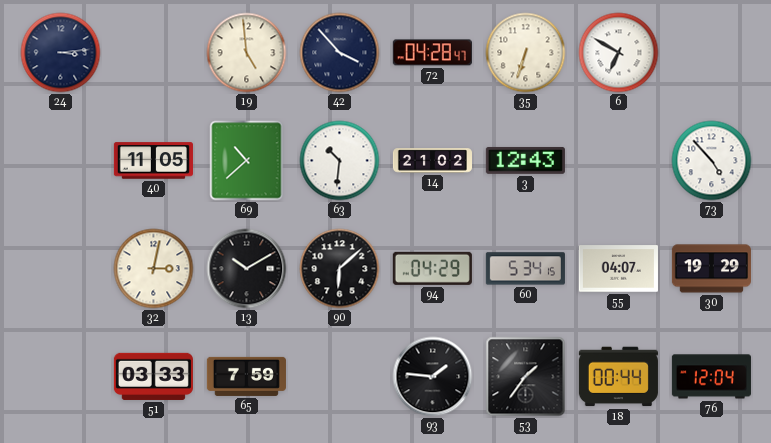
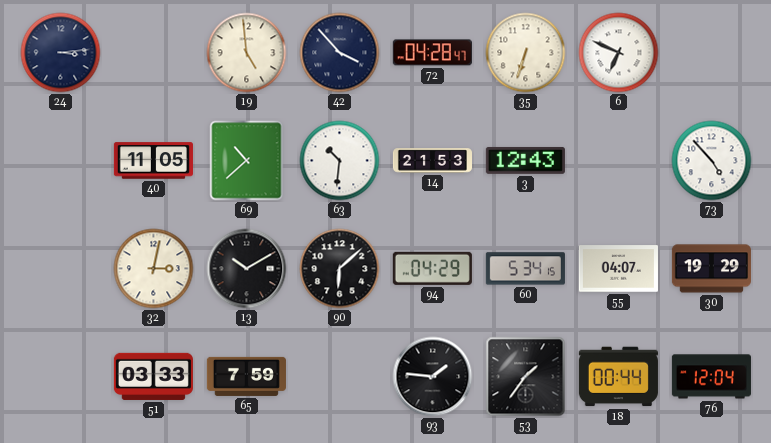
6: 6:50 -> 6:49
14: 21:02 -> 21:53
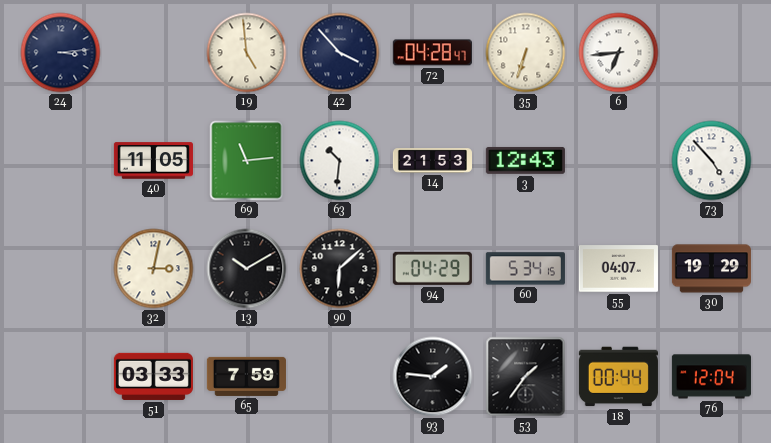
6: 6:49 -> 6:44
69: 10:38 -> 11:14
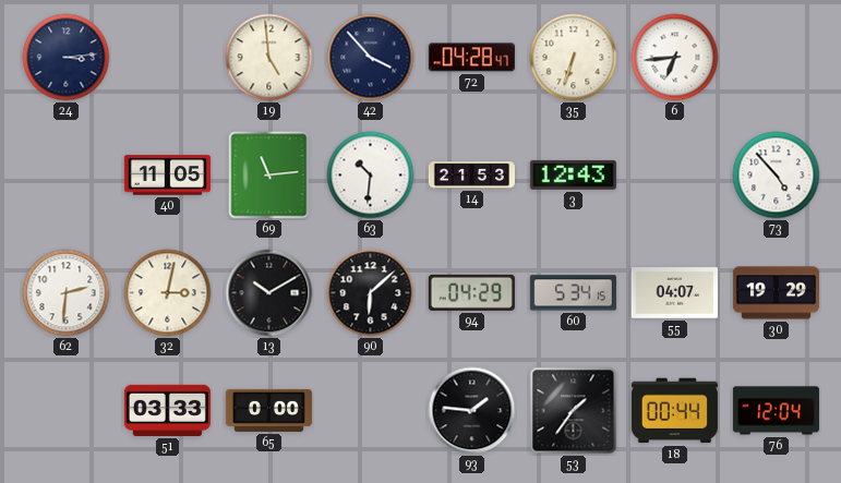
62: none -> 2:31
65: 7:59 -> 0:00
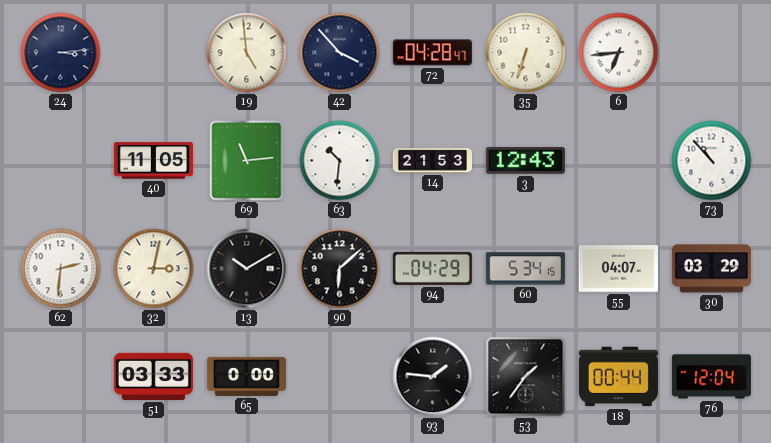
73: 4:53 -> 10:53
30: 19:29 -> 03:29
